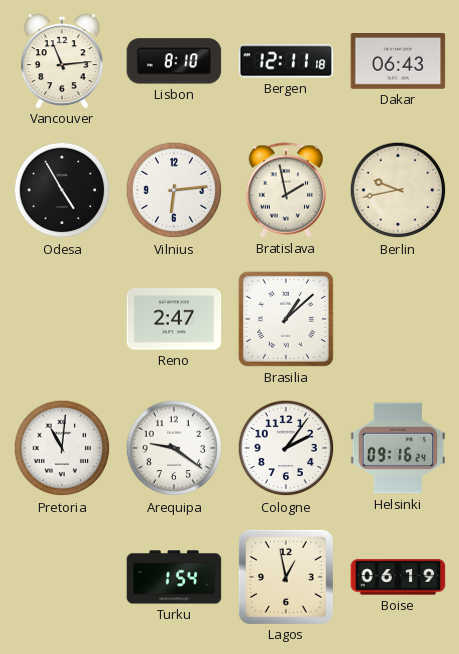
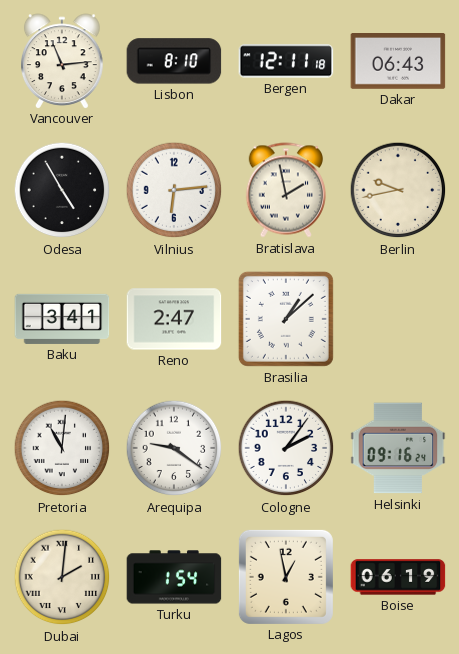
Baku: none -> 3:41
Dubai: none -> 2:01
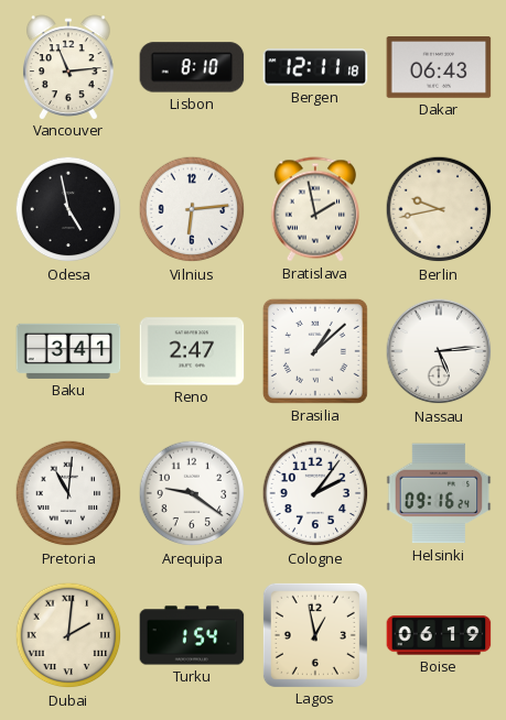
Odesa: 4:55 -> 4:58
Nassau: none -> 5:14
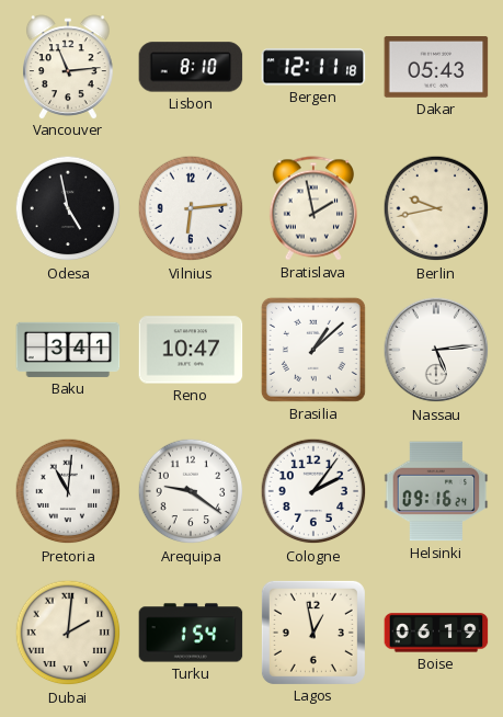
Dakar: 06:43 -> 05:43
Reno: 2:47 -> 10:47
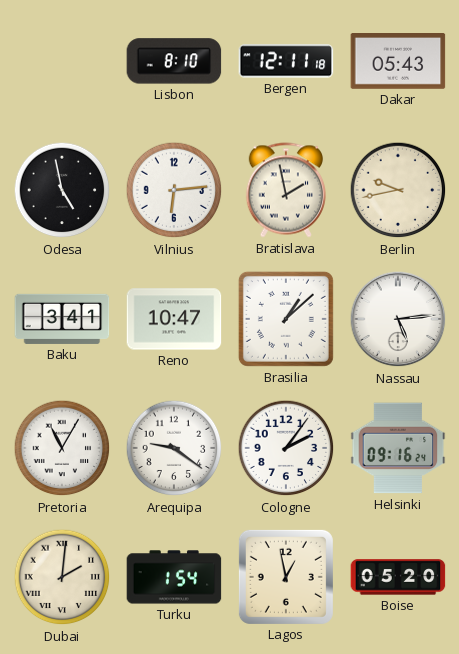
Vancouver: 11:14 -> none
Pretoria: 11:01 -> 11:05
Boise: 06:19 -> 05:20
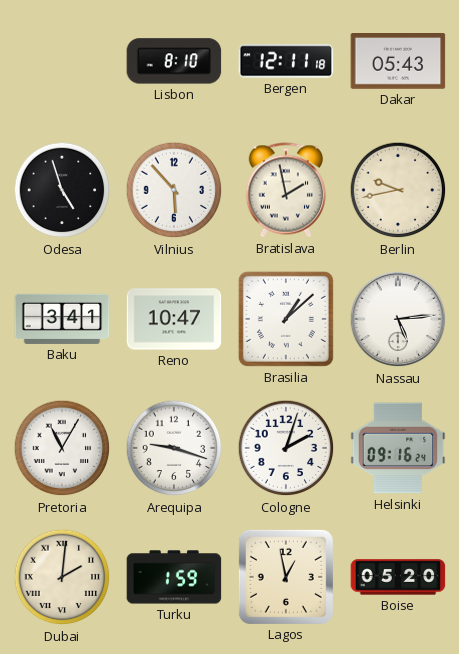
Odesa: 4:58 -> 4:57
Vilnius: 6:14 -> 5:53
Arequipa: 9:21 -> 9:18
Cologne: 2:06 -> 2:03
Turku: 1:54 -> 1:59
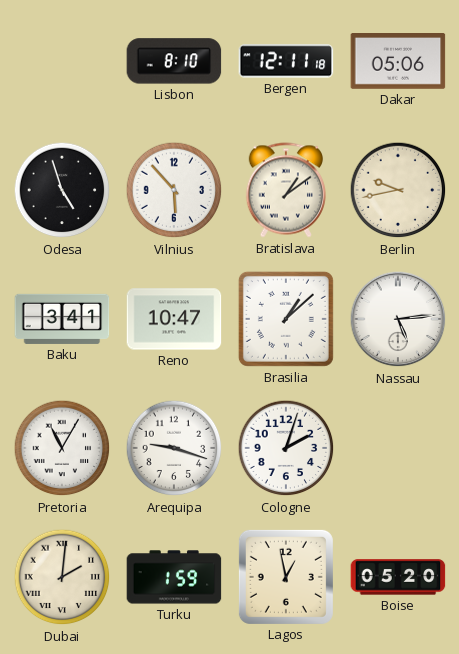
Dakar: 05:43 -> 05:06
Bratislava: 1:58 -> 1:09
Helsinki: 09:16 -> none
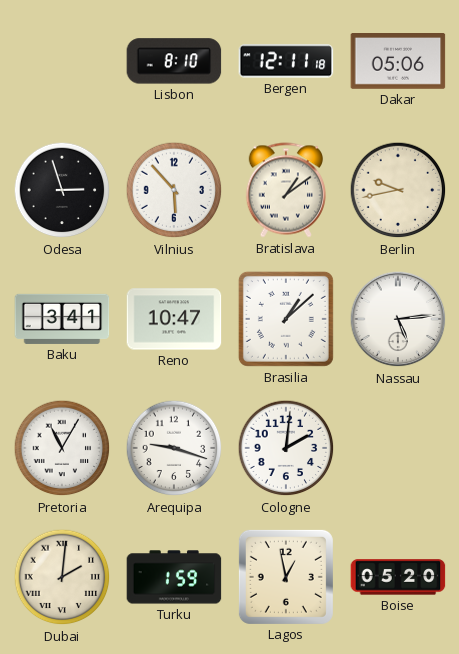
Odesa: 4:57 -> 2:57
Cologne: 2:03 -> 2:01
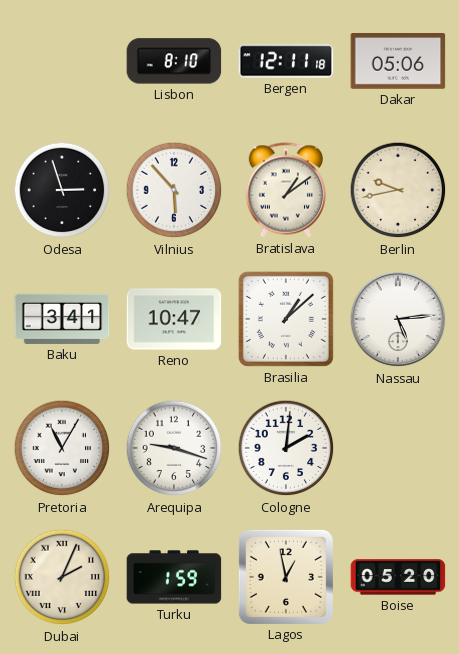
Dubai: 2:01 -> 2:04
